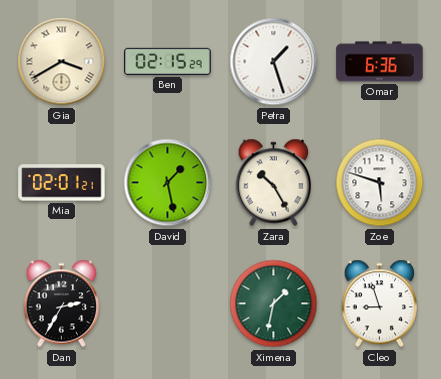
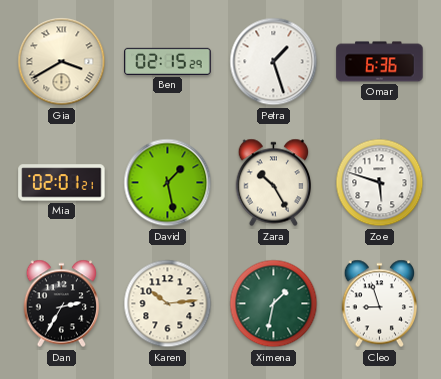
Karen: none -> 10:14
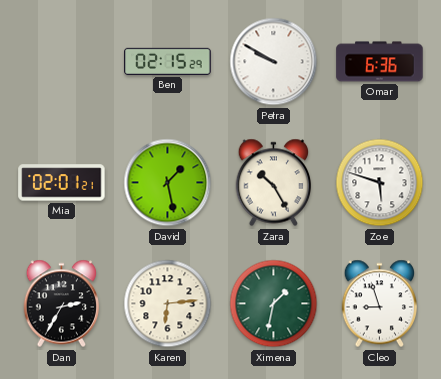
Gia: 3:40 -> none
Petra: 1:27 -> 9:50
Karen: 10:14 -> 6:14
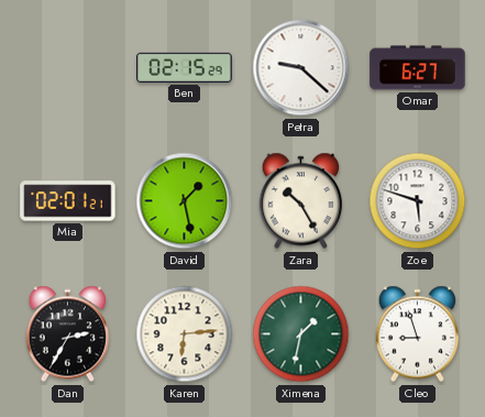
Petra: 9:50 -> 9:22
Omar: 6:36 -> 6:27
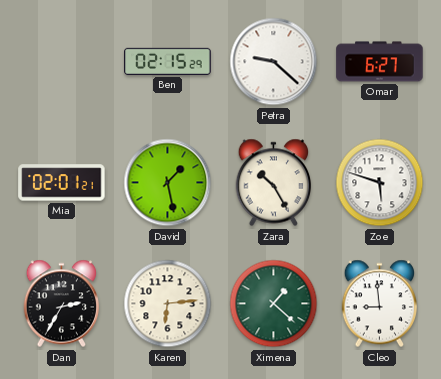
Ximena: 1:32 -> 1:22
Cleo: 8:57 -> 8:59
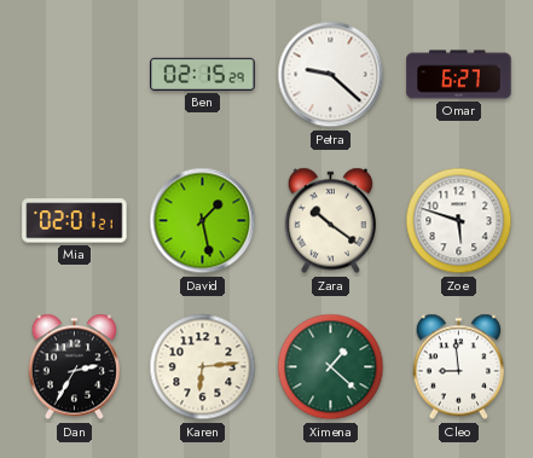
Zara: 10:25 -> 10:21
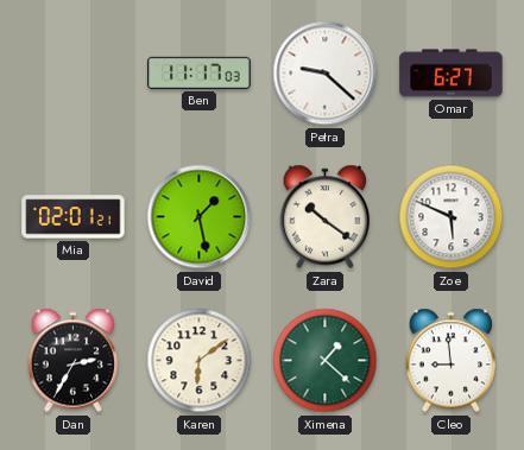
Ben: 02:15 -> 11:17
Zoe: 5:48 -> 5:49
Karen: 6:14 -> 6:09
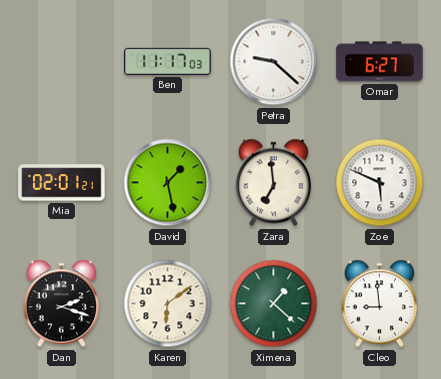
Zara: 10:21 -> 6:59
Dan: 2:35 -> 2:18
